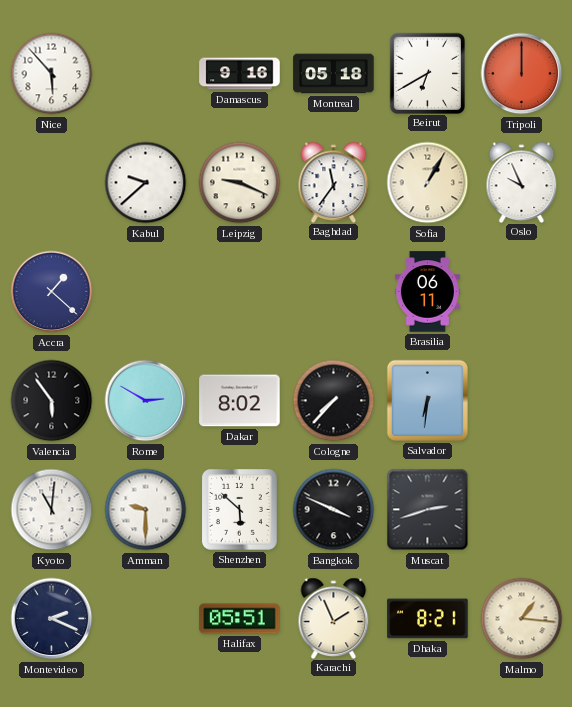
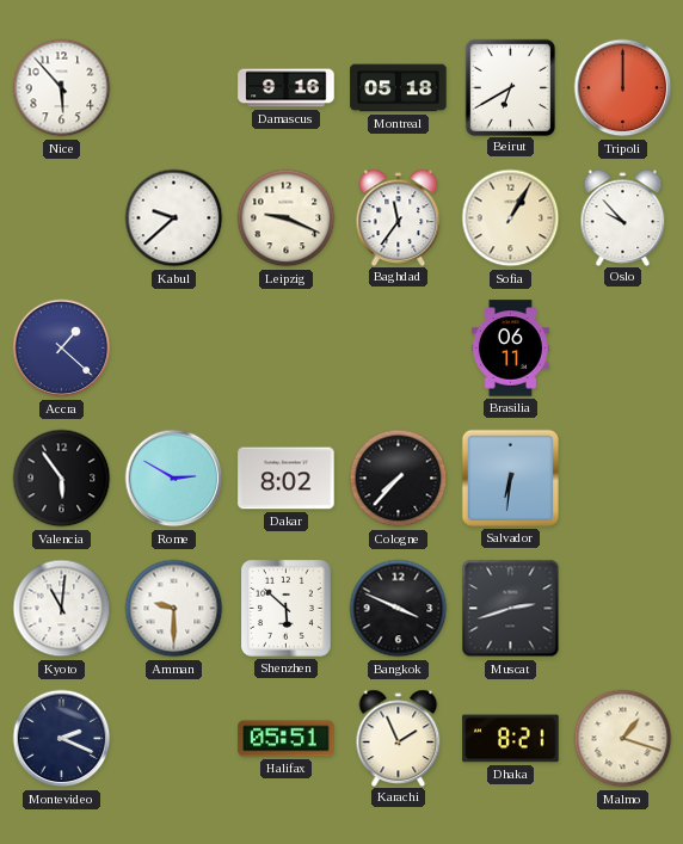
Oslo: 9:56 -> 9:53
Malmo: 1:16 -> 1:18
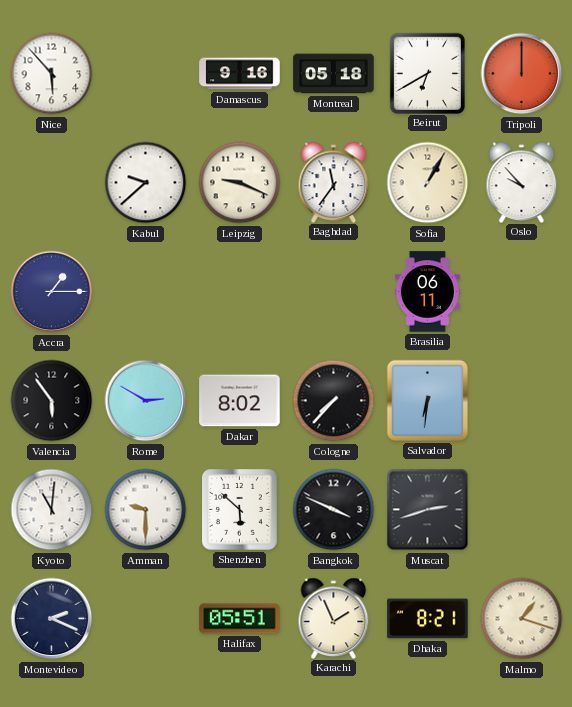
Accra: 1:22 -> 1:15
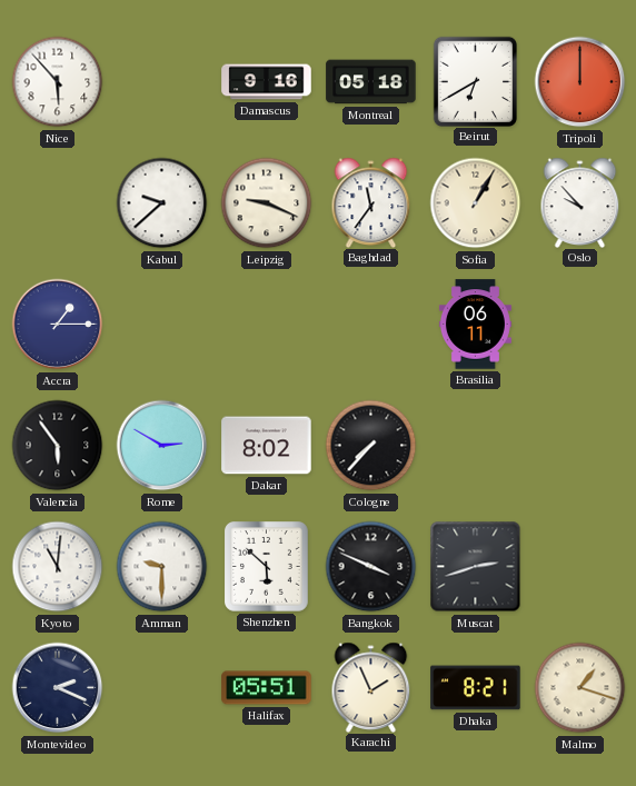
Salvador: 6:31 -> none
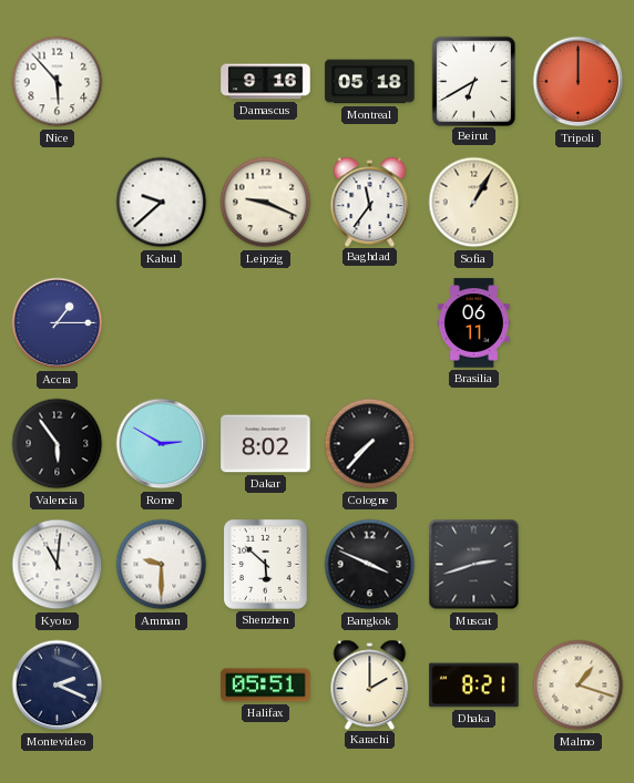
Oslo: 9:53 -> none
Karachi: 1:56 -> 2:00
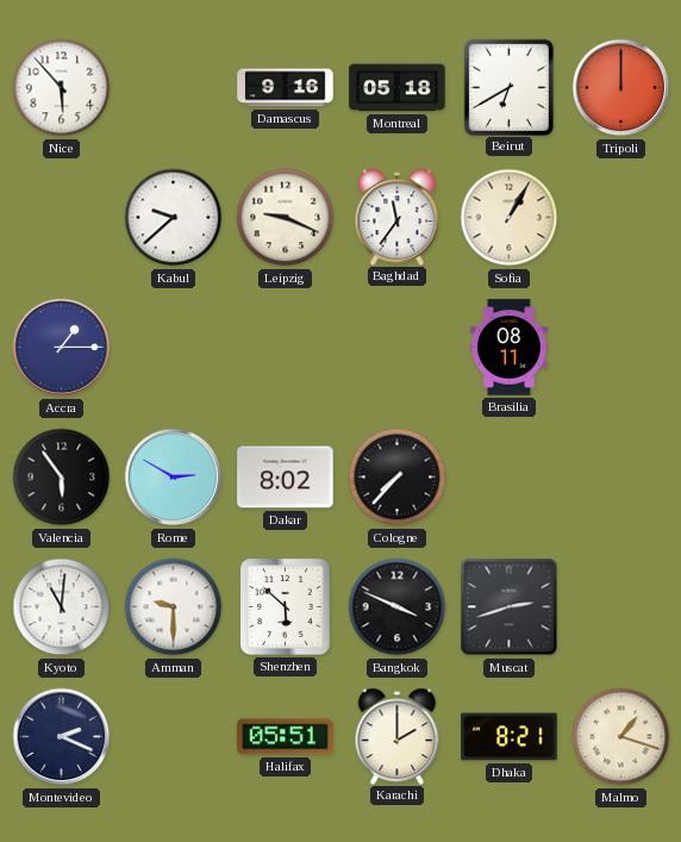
Brasilia: 06:11 -> 08:11
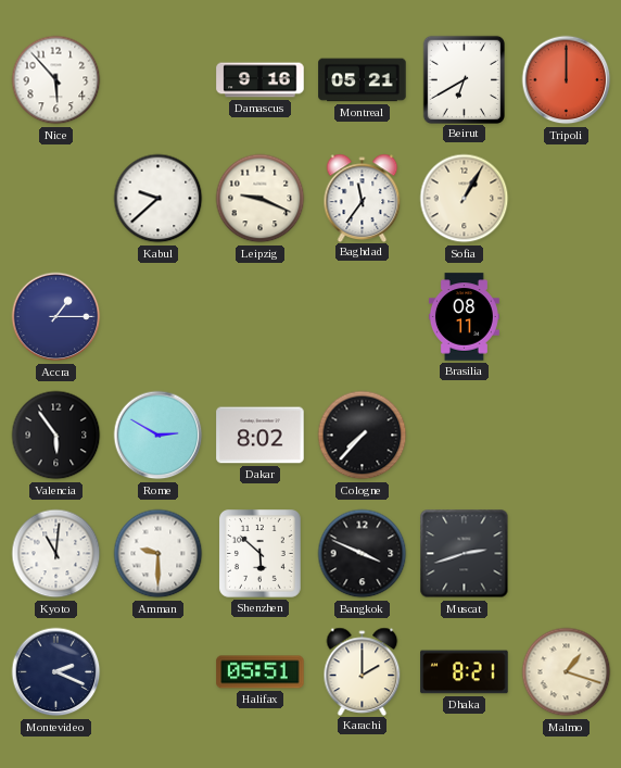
Montreal: 05:18 -> 05:21
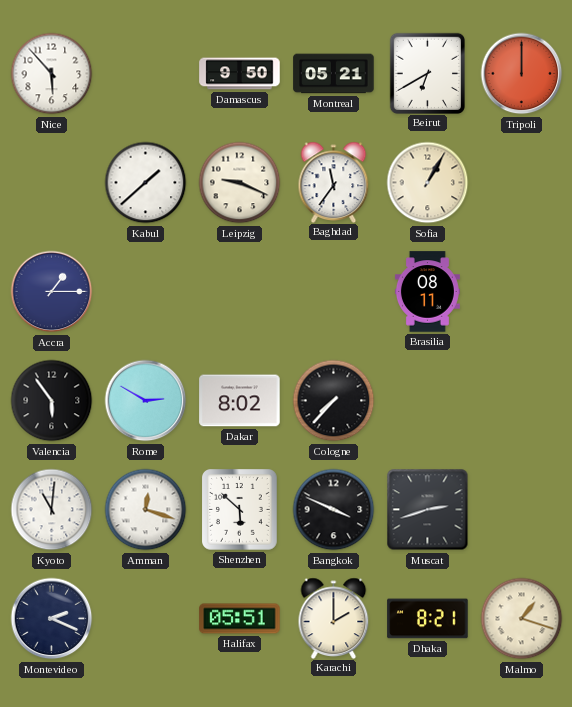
Damascus: 9:16 -> 9:50
Kabul: 9:38 -> 1:38
Amman: 9:30 -> 12:18
